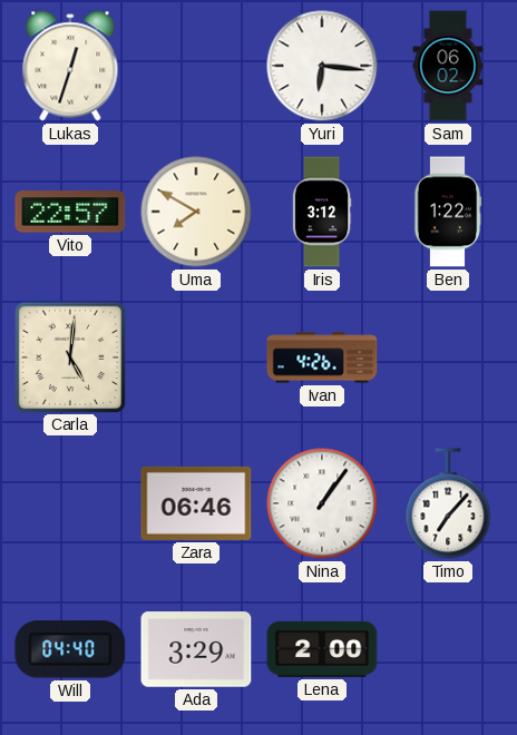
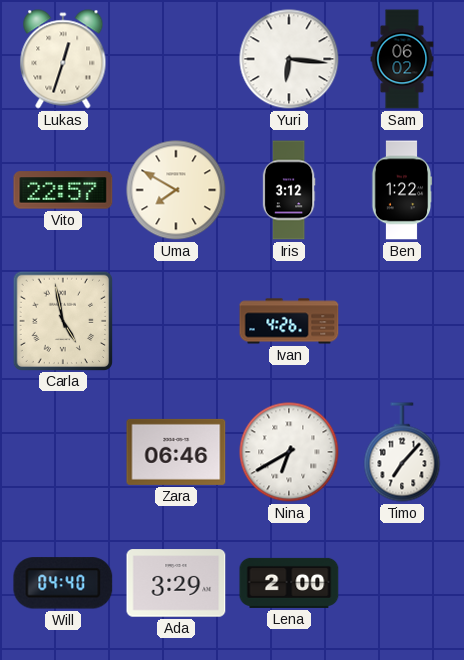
Carla: 5:01 -> 4:58
Nina: 1:06 -> 6:40
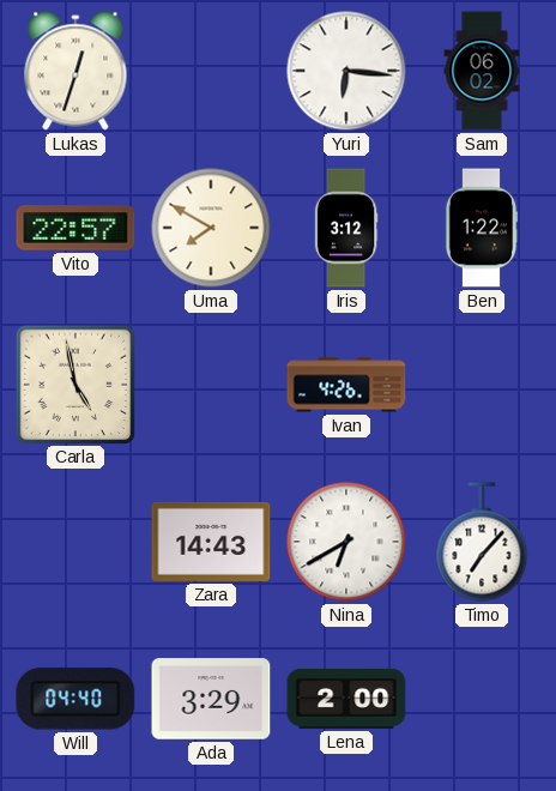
Zara: 06:46 -> 14:43
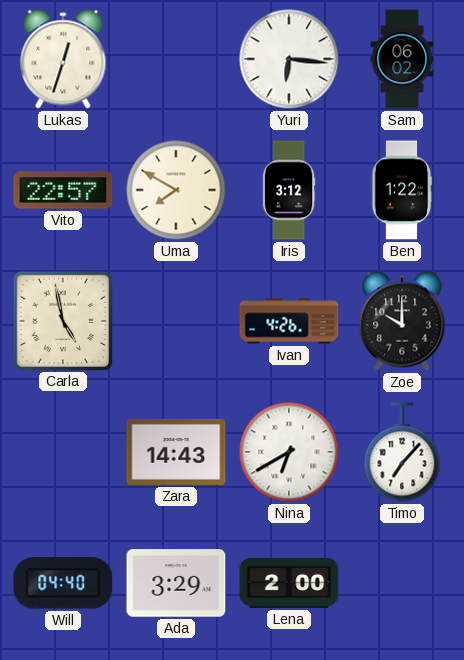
Zoe: none -> 10:00
